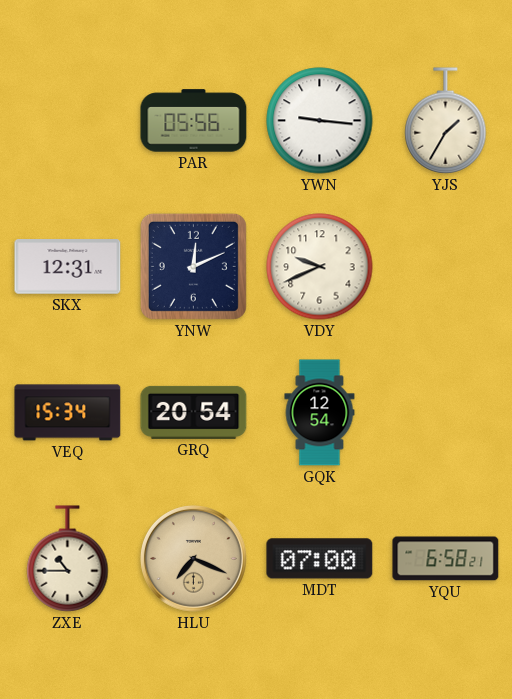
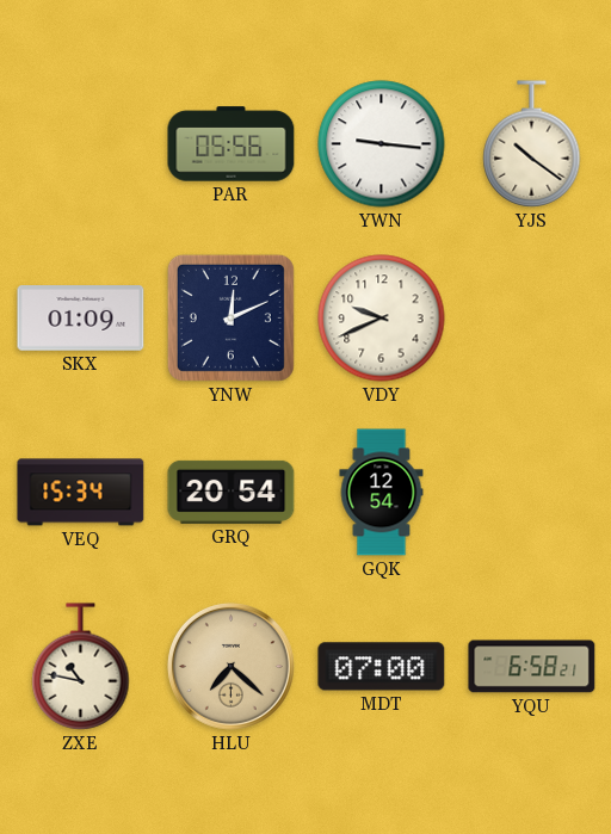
YJS: 1:35 -> 10:21
SKX: 12:31 -> 01:09
ZXE: 10:45 -> 10:47
HLU: 7:19 -> 7:22
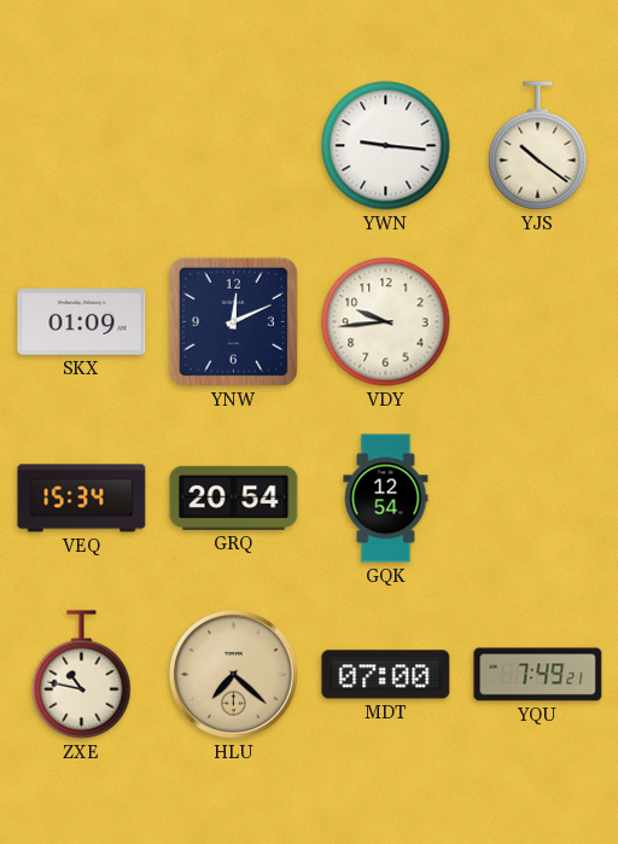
PAR: 05:56 -> none
VDY: 9:41 -> 9:44
YQU: 6:58 -> 7:49
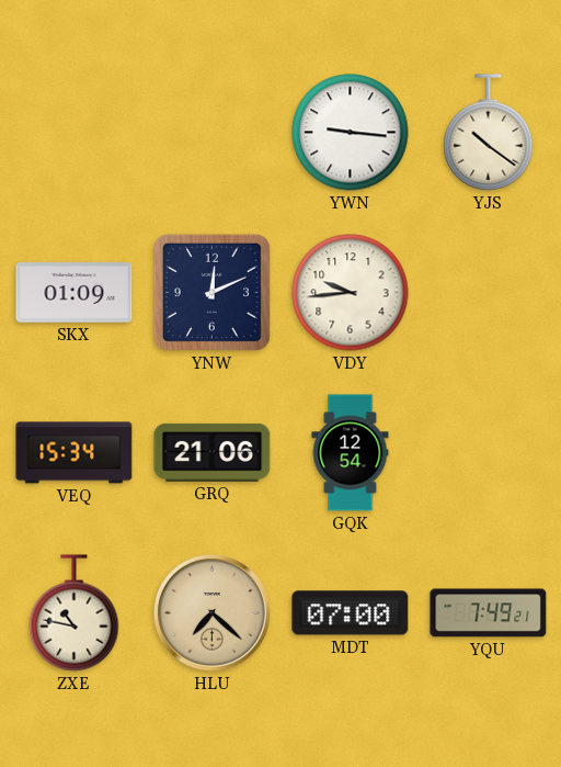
GRQ: 20:54 -> 21:06
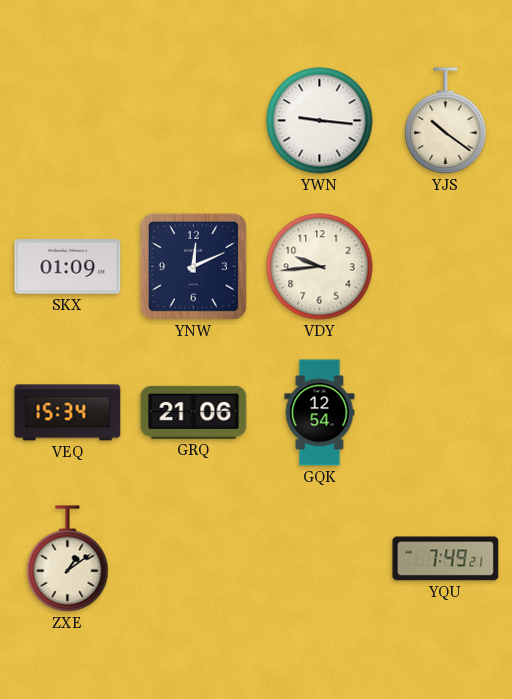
ZXE: 10:47 -> 1:09
HLU: 7:22 -> none
MDT: 07:00 -> none
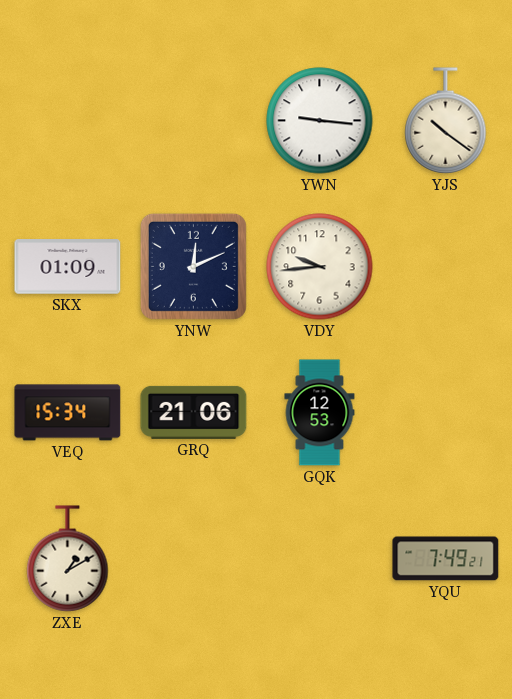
GQK: 12:54 -> 12:53
ZXE: 1:09 -> 1:10
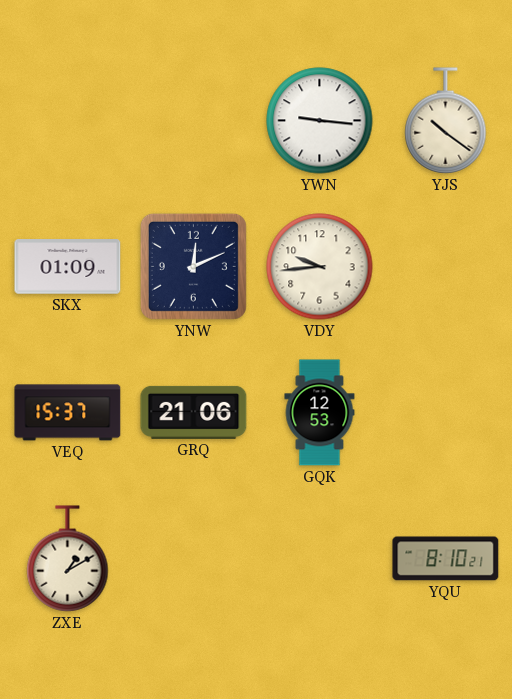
VEQ: 15:34 -> 15:37
YQU: 7:49 -> 8:10
